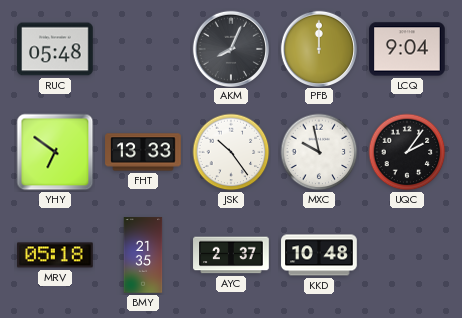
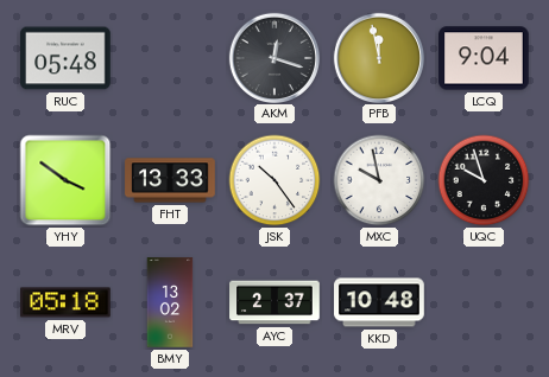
AKM: 8:04 -> 12:18
PFB: 12:00 -> 11:58
YHY: 6:51 -> 3:51
UQC: 2:06 -> 9:57
BMY: 21:35 -> 13:02
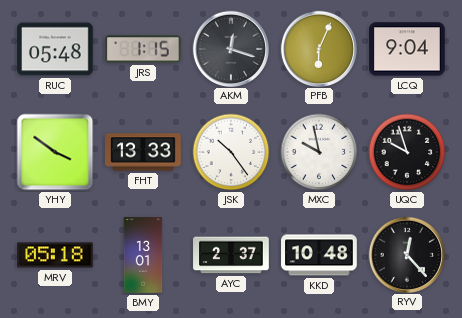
JRS: none -> 1:15
PFB: 11:58 -> 6:04
BMY: 13:02 -> 13:01
RYV: none -> 12:23
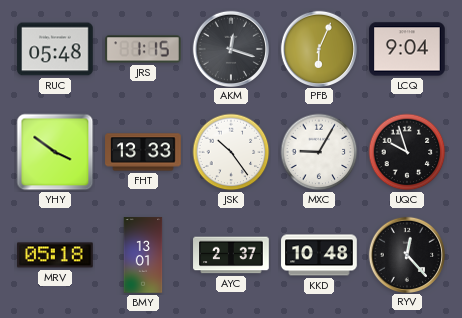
MXC: 9:58 -> 9:05
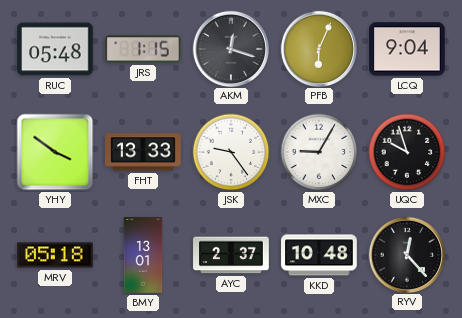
JSK: 10:24 -> 9:24
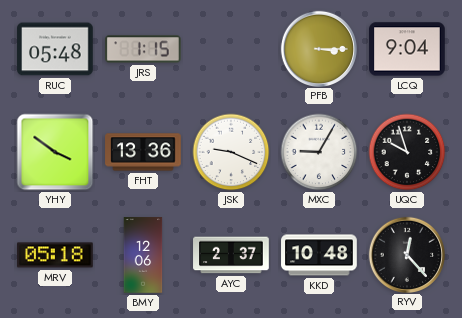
AKM: 12:18 -> none
PFB: 6:04 -> 3:15
FHT: 13:33 -> 13:36
JSK: 9:24 -> 9:19
BMY: 13:01 -> 12:06
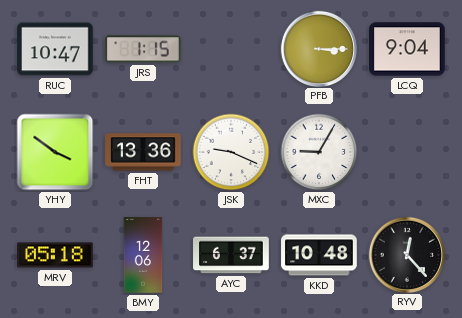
RUC: 05:48 -> 10:47
UQC: 9:57 -> none
AYC: 2:37 -> 6:37
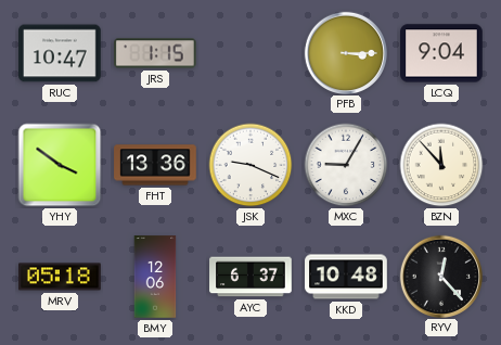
BZN: none -> 11:53
